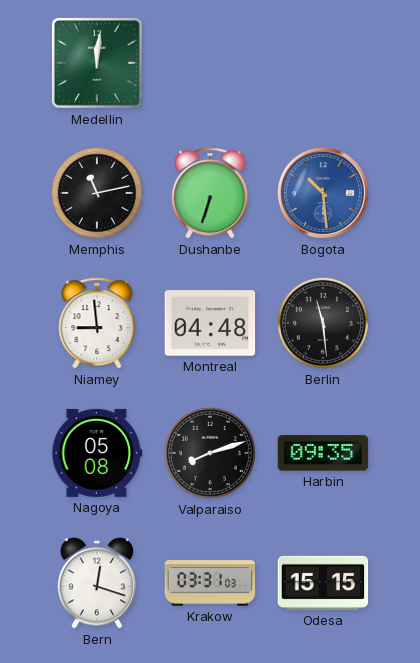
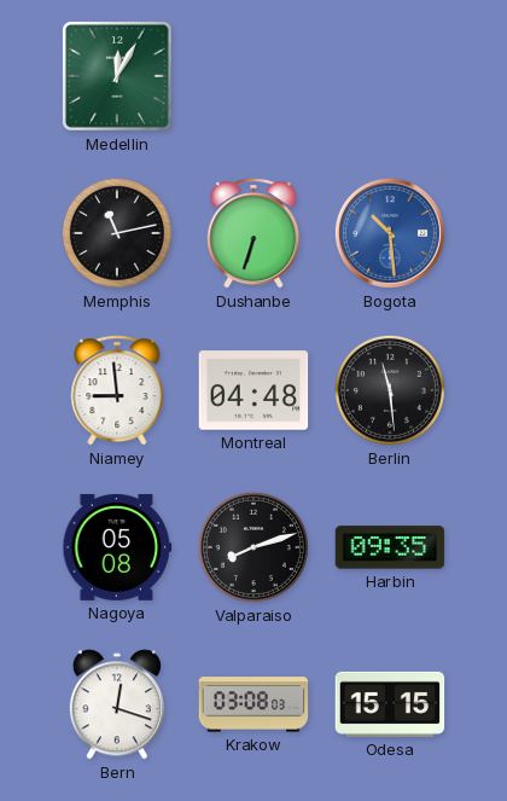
Medellin: 12:01 -> 12:05
Krakow: 03:31 -> 03:08
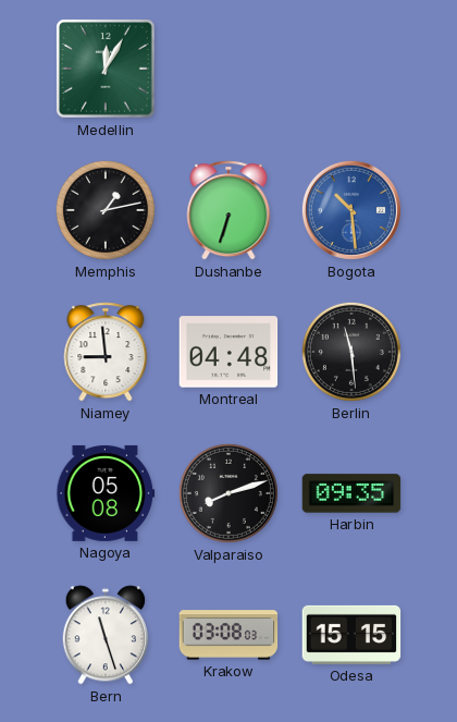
Memphis: 11:13 -> 1:13
Bern: 12:18 -> 11:27
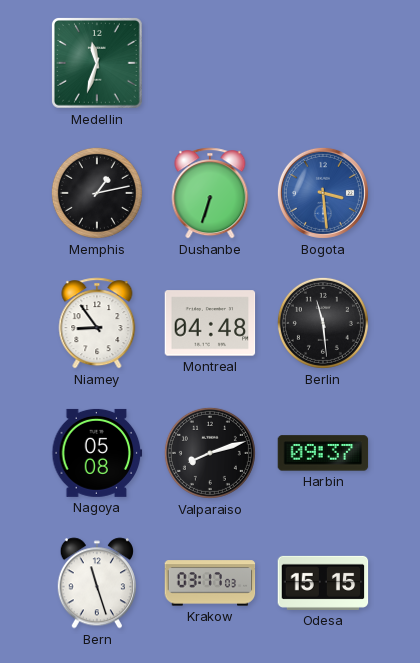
Medellin: 12:05 -> 11:33
Bogota: 10:29 -> 3:29
Niamey: 8:59 -> 8:54
Harbin: 09:35 -> 09:37
Krakow: 03:08 -> 03:17
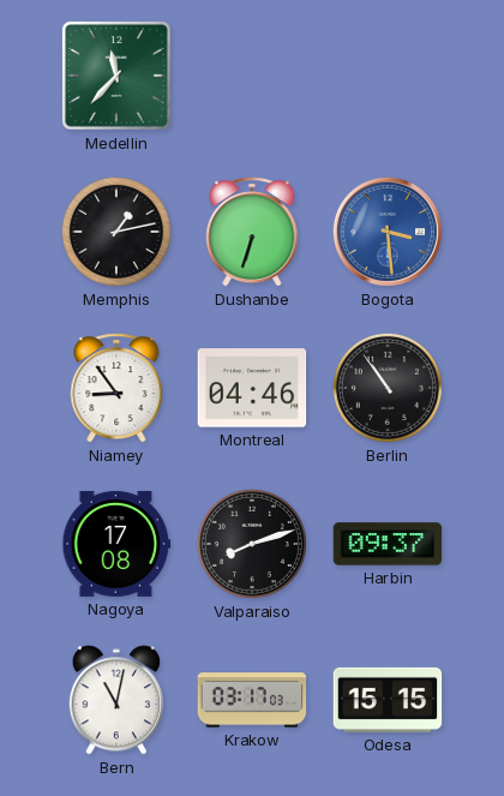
Medellin: 11:33 -> 11:37
Montreal: 04:48 -> 04:46
Berlin: 11:29 -> 10:54
Nagoya: 05:08 -> 17:08
Bern: 11:27 -> 11:02
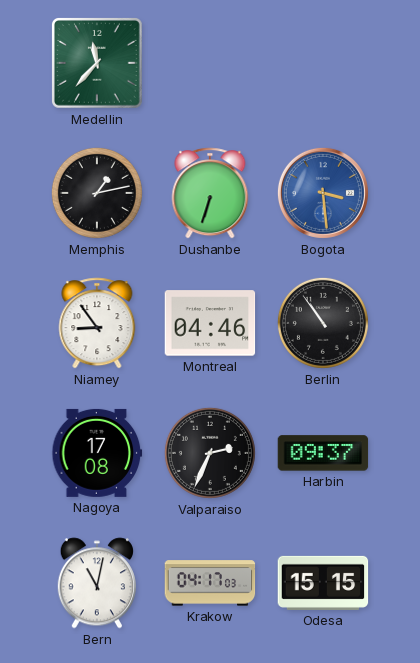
Valparaiso: 8:12 -> 2:34
Krakow: 03:17 -> 04:17
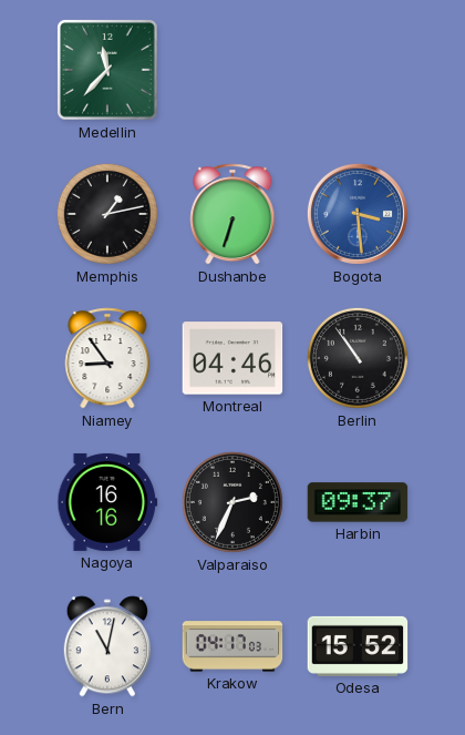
Nagoya: 17:08 -> 16:16
Odesa: 15:15 -> 15:52
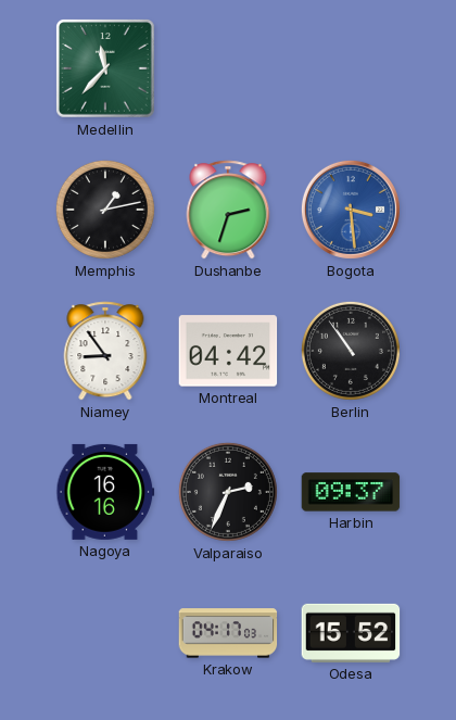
Dushanbe: 6:33 -> 2:33
Montreal: 04:46 -> 04:42
Bern: 11:02 -> none
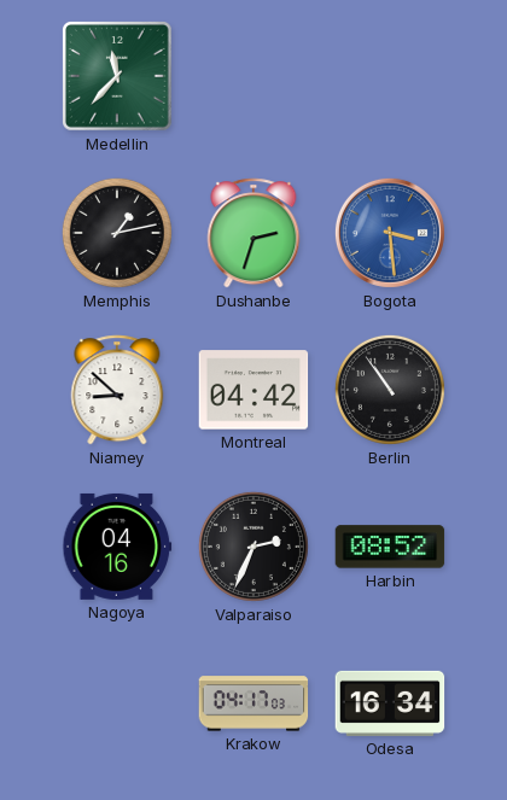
Niamey: 8:54 -> 8:52
Nagoya: 16:16 -> 04:16
Harbin: 09:37 -> 08:52
Odesa: 15:52 -> 16:34
